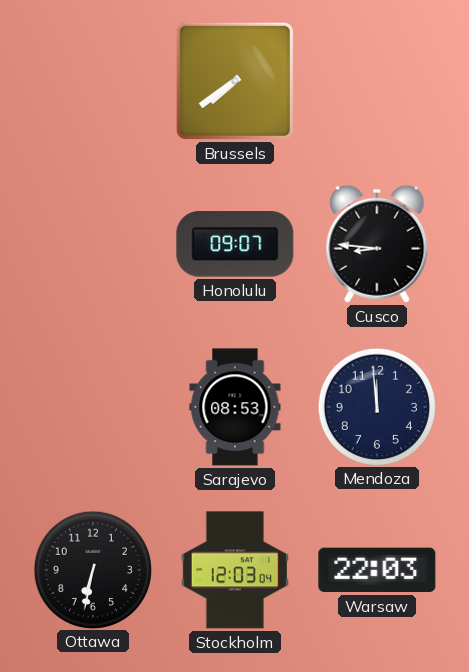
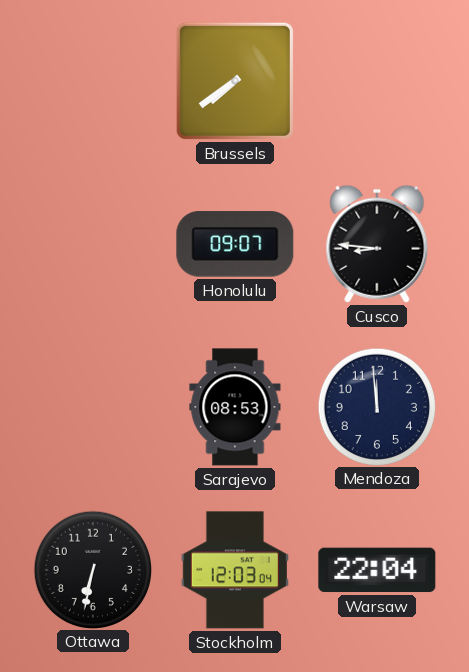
Warsaw: 22:03 -> 22:04
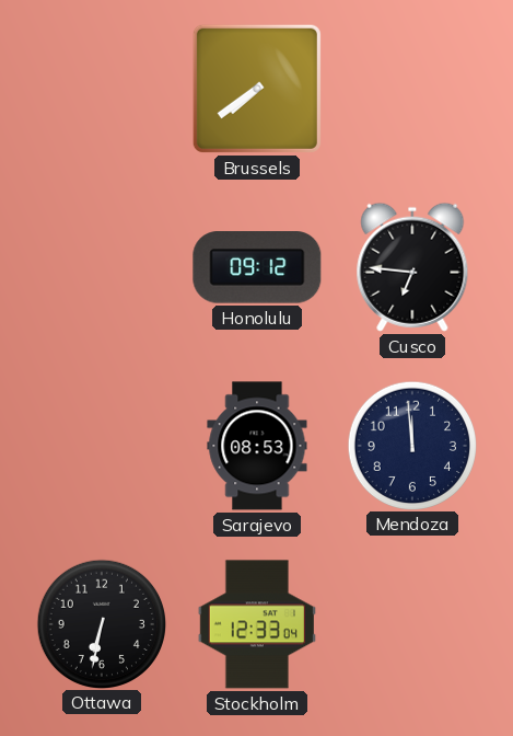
Honolulu: 09:07 -> 09:12
Cusco: 8:46 -> 6:46
Stockholm: 12:03 -> 12:33
Warsaw: 22:04 -> none
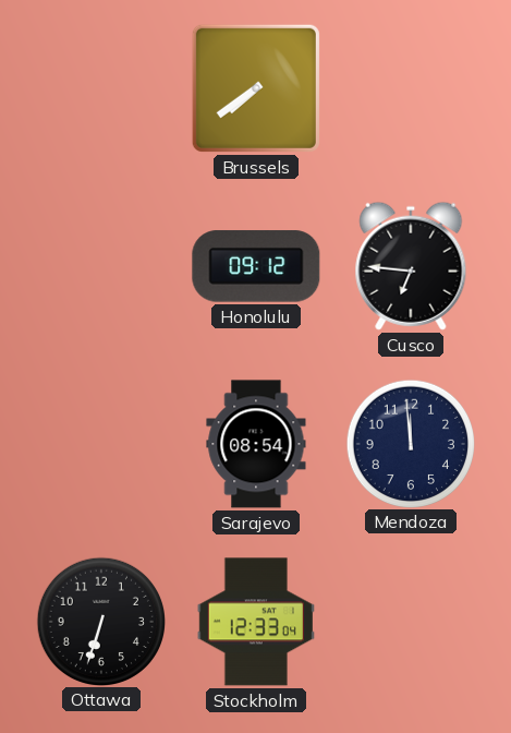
Sarajevo: 08:53 -> 08:54
Ottawa: 6:32 -> 6:33
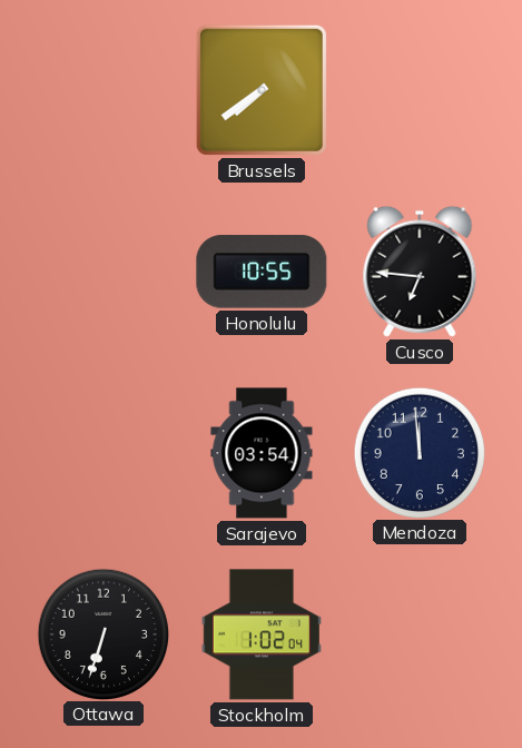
Honolulu: 09:12 -> 10:55
Sarajevo: 08:54 -> 03:54
Stockholm: 12:33 -> 1:02
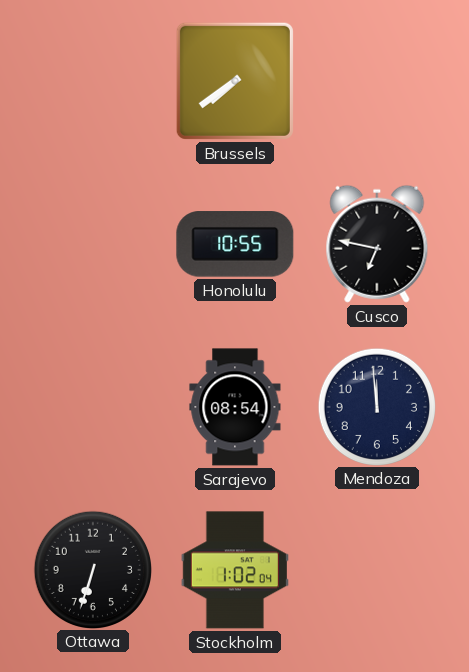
Cusco: 6:46 -> 6:47
Sarajevo: 03:54 -> 08:54
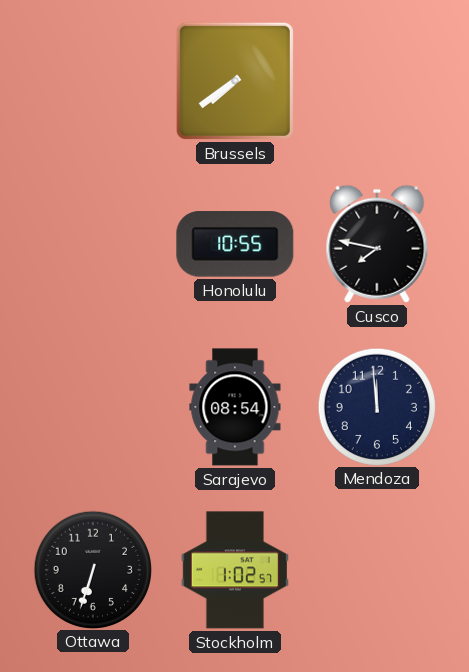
Cusco: 6:47 -> 7:47
Stockholm: 1:02:04 -> 1:02:57
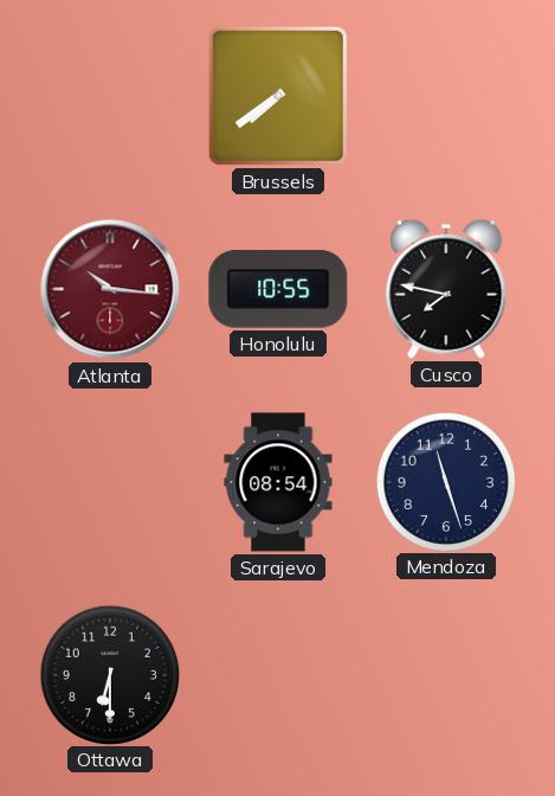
Atlanta: none -> 10:16
Mendoza: 11:59 -> 11:27
Ottawa: 6:33 -> 6:30
Stockholm: 1:02 -> none
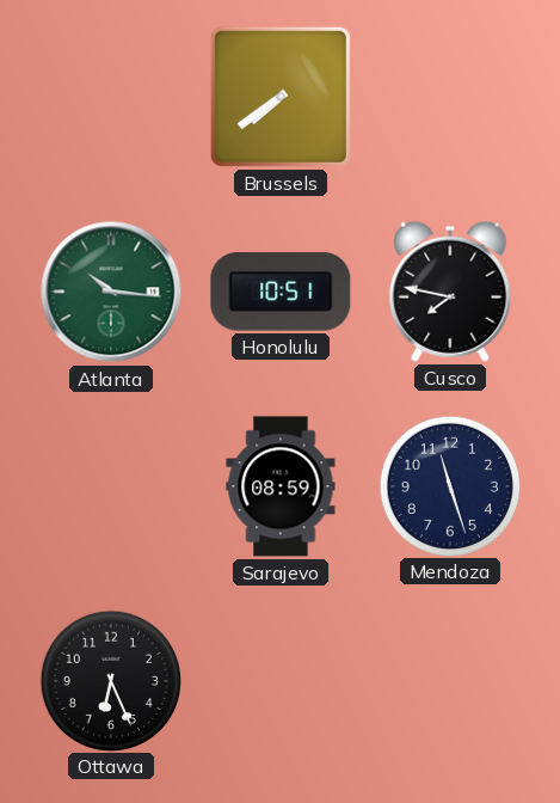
Atlanta dial: burgundy -> green
Honolulu: 10:55 -> 10:51
Sarajevo: 08:54 -> 08:59
Ottawa: 6:30 -> 6:26
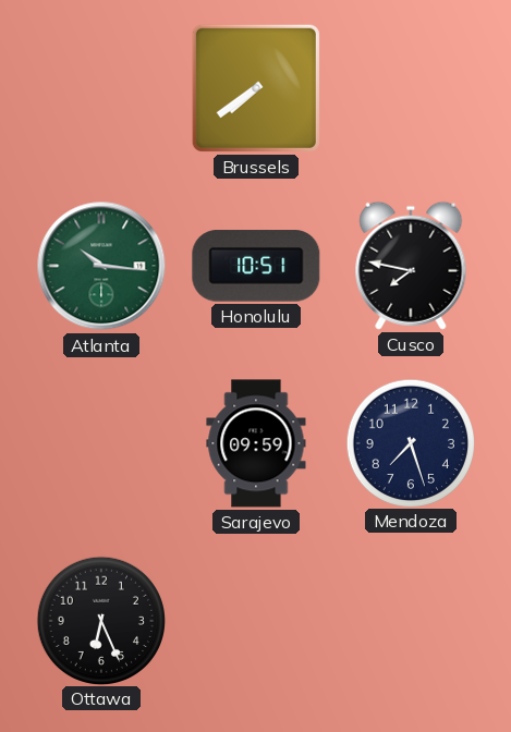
Sarajevo: 08:59 -> 09:59
Mendoza: 11:27 -> 7:27
